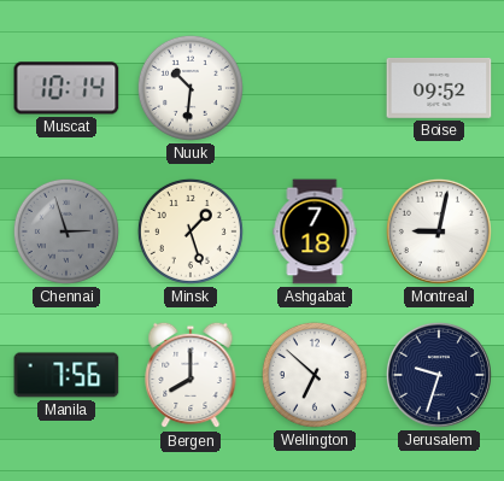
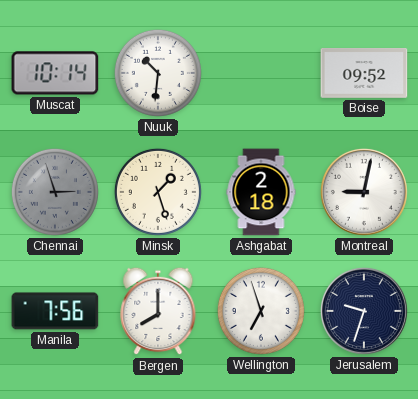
Ashgabat: 7:18 -> 2:18
Wellington: 6:52 -> 6:57
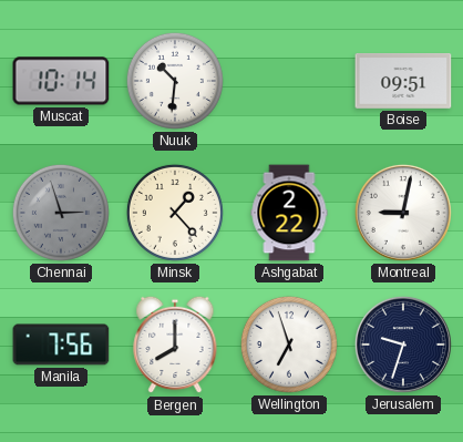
Boise: 09:52 -> 09:51
Minsk: 1:27 -> 1:23
Ashgabat: 2:18 -> 2:22
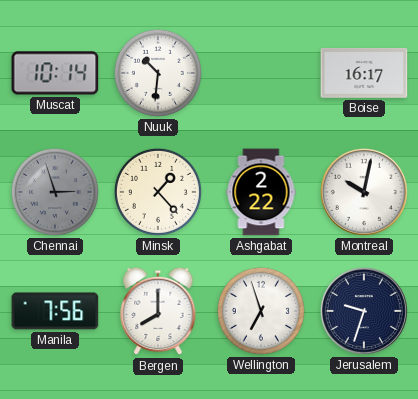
Boise: 09:51 -> 16:17
Montreal: 9:02 -> 10:02
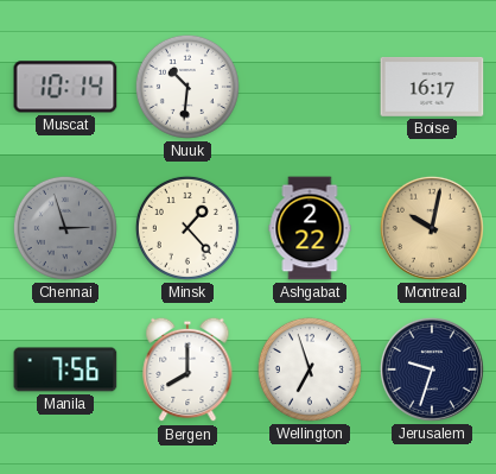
Montreal dial: white -> champagne
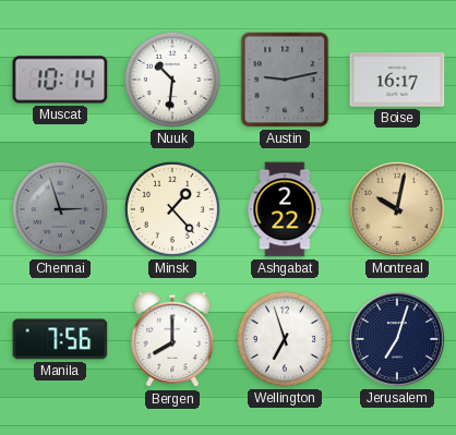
Austin: none -> 9:13
Jerusalem: 9:33 -> 7:03
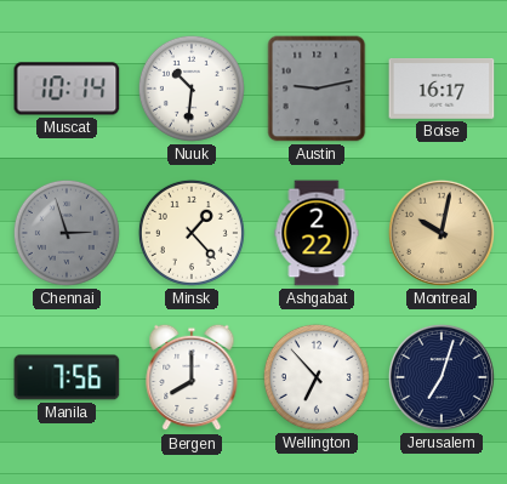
Wellington: 6:57 -> 6:53
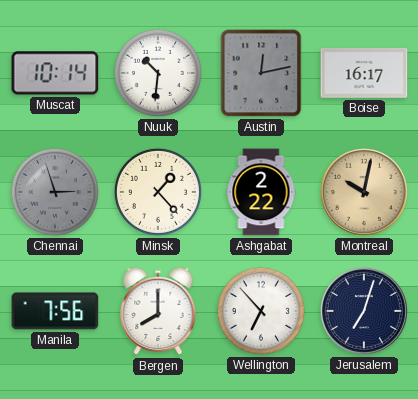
Austin: 9:13 -> 12:13
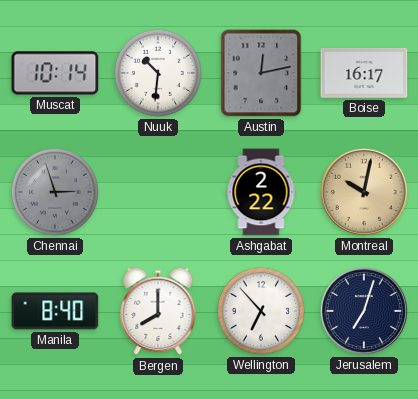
Minsk: 1:23 -> none
Manila: 7:56 -> 8:40
